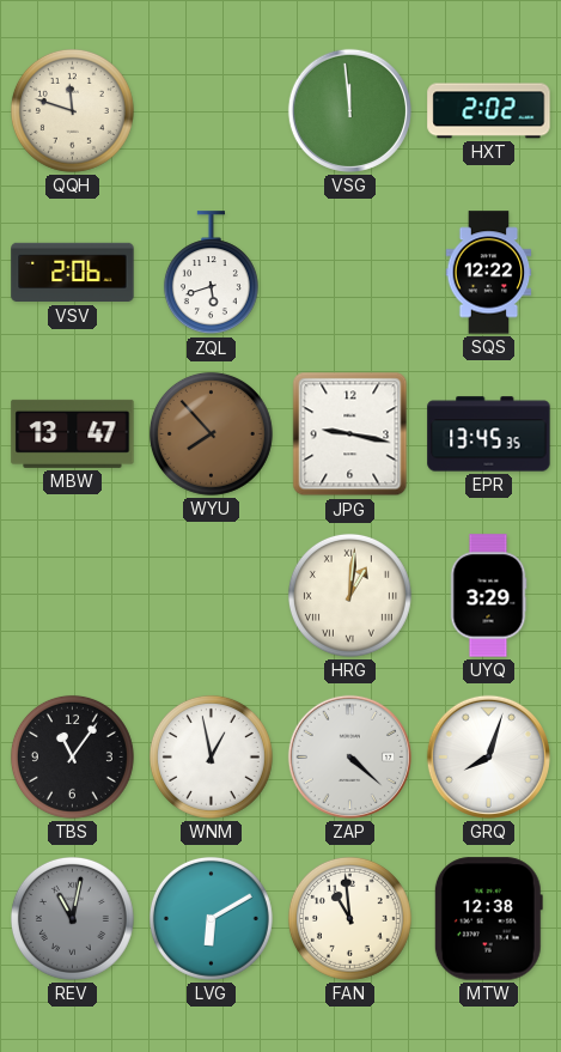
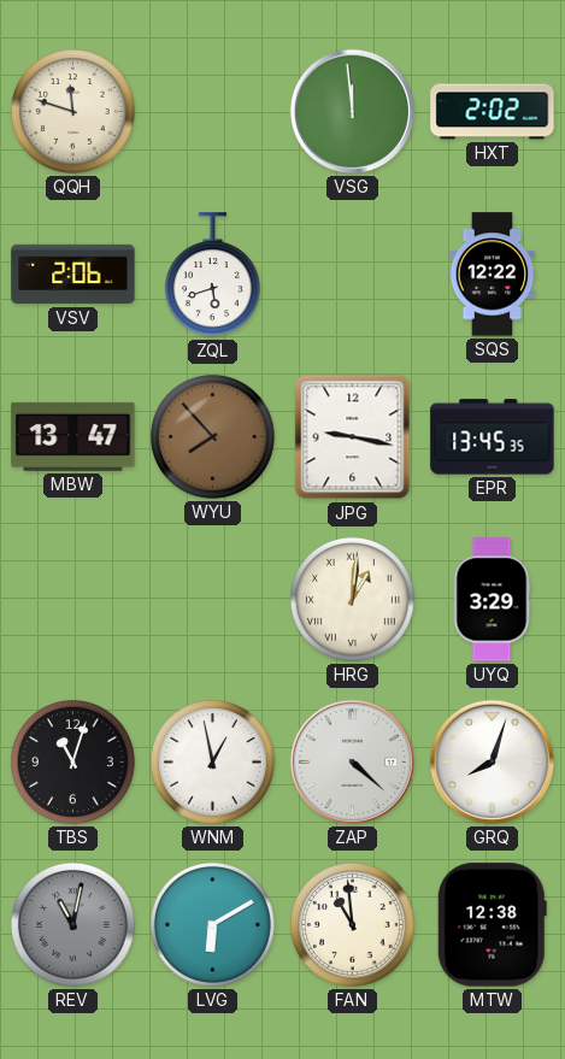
TBS: 11:06 -> 11:03
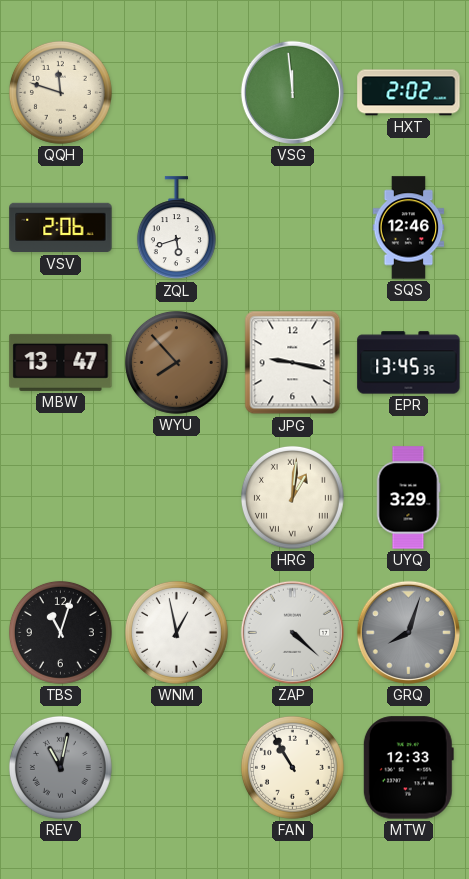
SQS: 12:22 -> 12:46
GRQ dial: white -> grey
LVG: 6:10 -> none
FAN: 10:59 -> 10:55
MTW: 12:38 -> 12:33
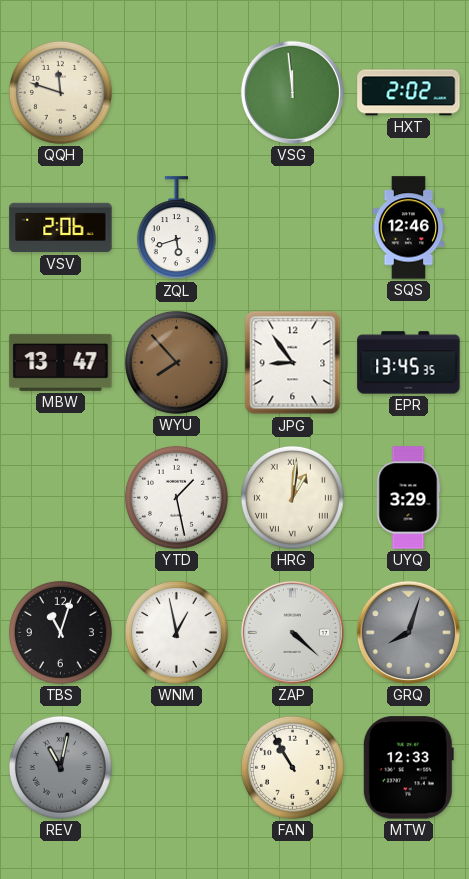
JPG: 9:17 -> 8:54
YTD: none -> 1:28
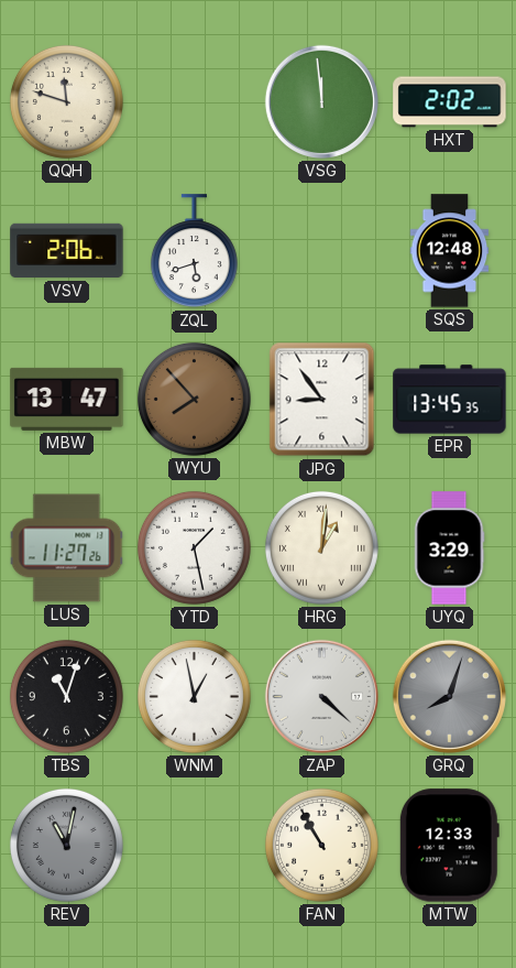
SQS: 12:46 -> 12:48
LUS: none -> 11:27
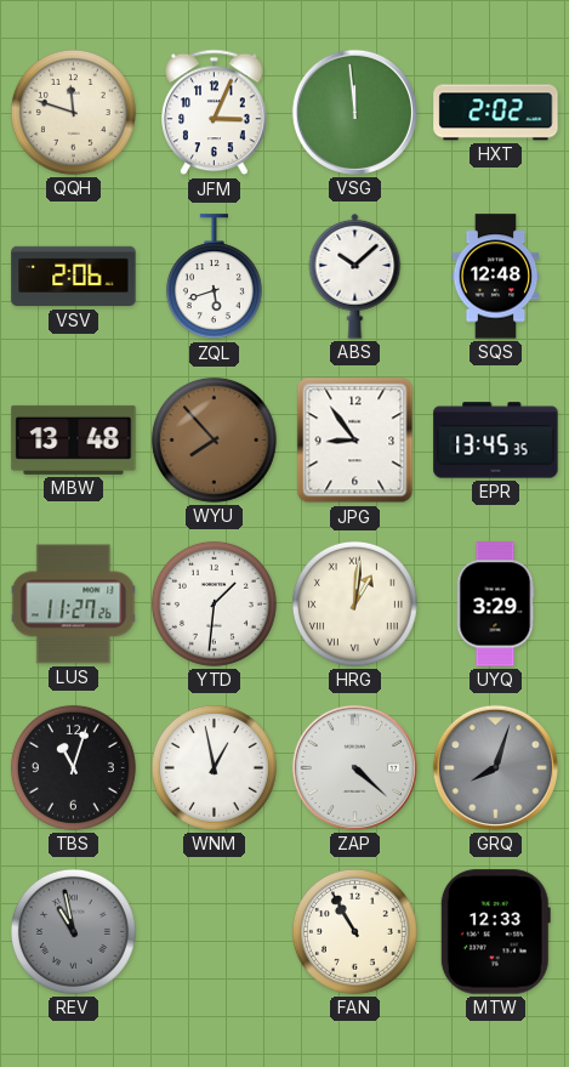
JFM: none -> 3:04
ABS: none -> 10:08
MBW: 13:47 -> 13:48
YTD: 1:28 -> 1:31
REV: 11:02 -> 10:58
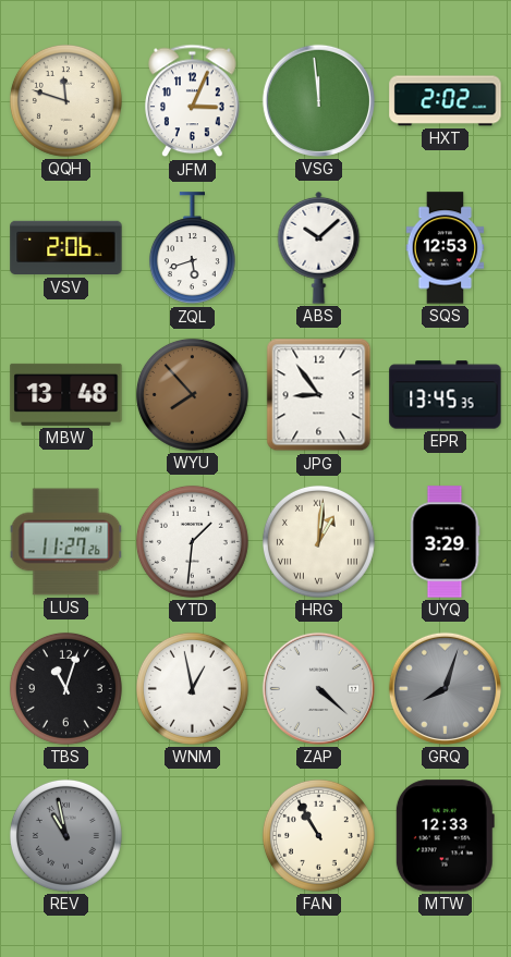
SQS: 12:48 -> 12:53
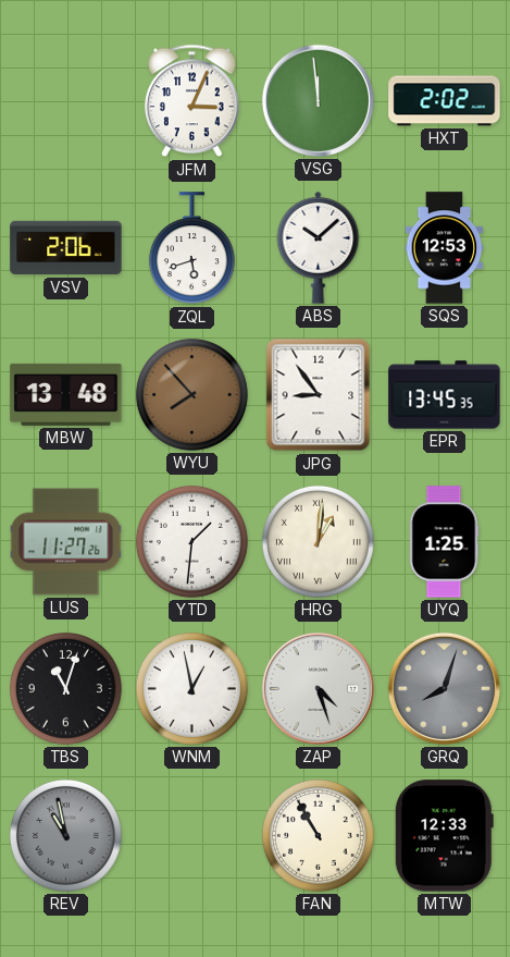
QQH: 11:48 -> none
UYQ: 3:29 -> 1:25
ZAP: 4:22 -> 4:27
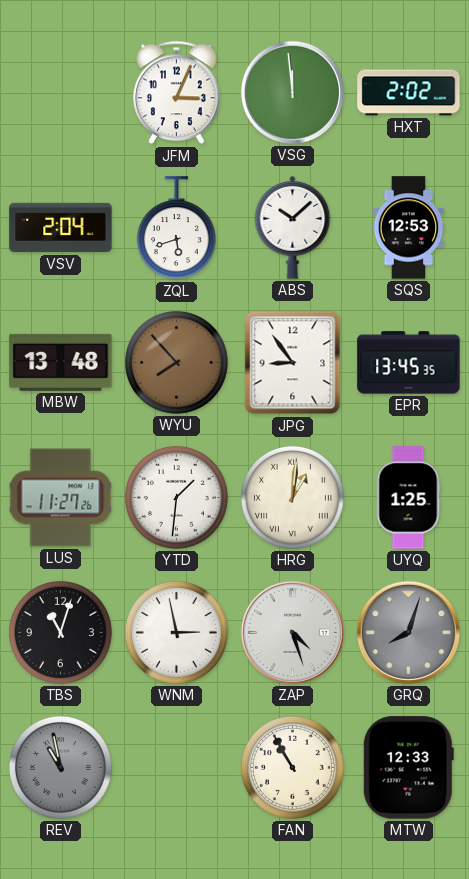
VSV: 2:06 -> 2:04
WNM: 12:58 -> 2:58
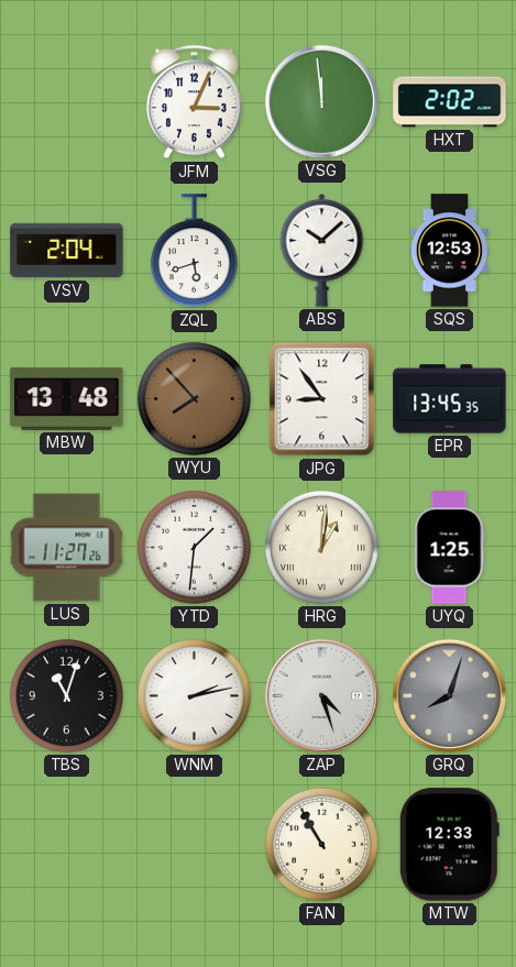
WNM: 2:58 -> 2:13
REV: 10:58 -> none
